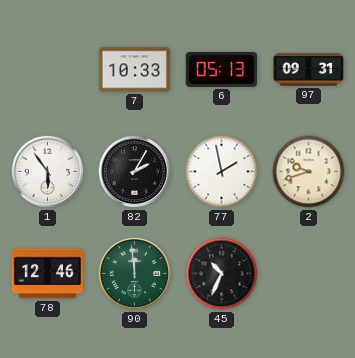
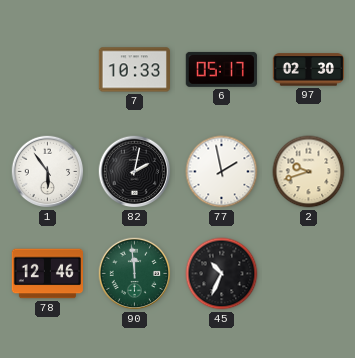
6: 05:13 -> 05:17
97: 09:31 -> 02:30
82: 2:05 -> 2:02
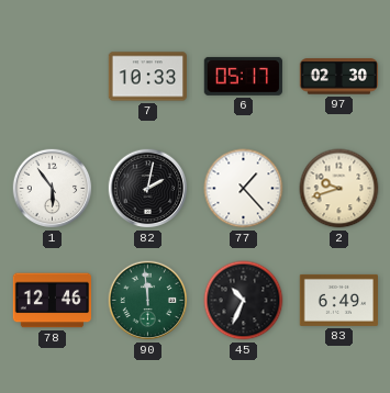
77: 1:58 -> 1:23
83: none -> 6:49
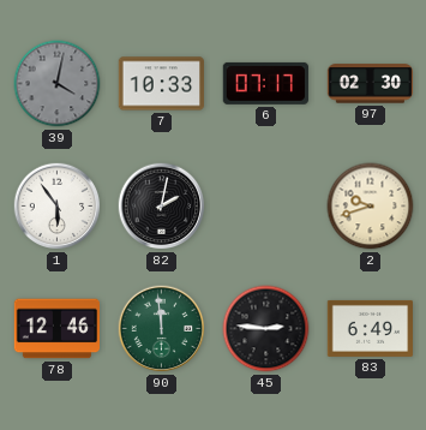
39: none -> 4:02
6: 05:17 -> 07:17
77: 1:23 -> none
45: 10:34 -> 2:46
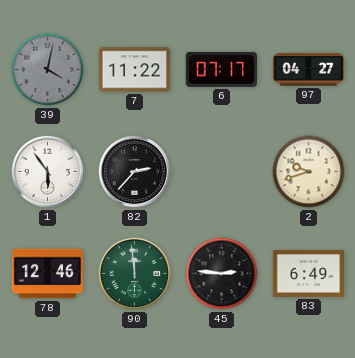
7: 10:33 -> 11:22
97: 02:30 -> 04:27
82: 2:02 -> 2:37
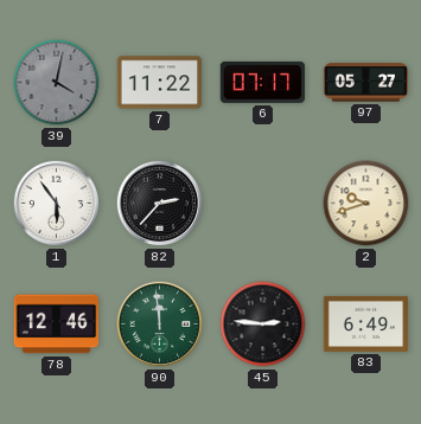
97: 04:27 -> 05:27
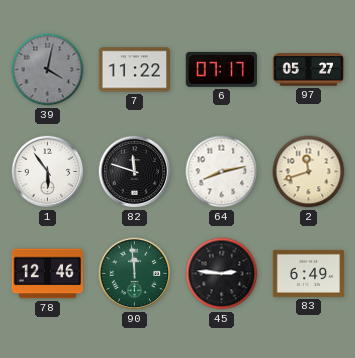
82: 2:37 -> 11:48
64: none -> 8:13
2: 9:42 -> 11:42
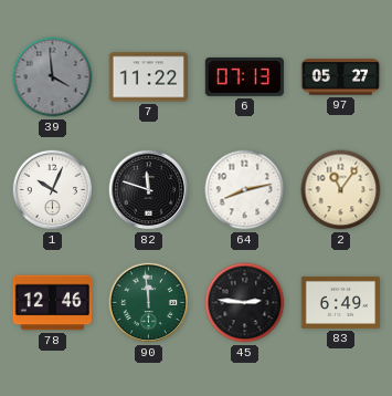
39: 4:02 -> 3:59
6: 07:17 -> 07:13
1: 5:54 -> 10:04
2: 11:42 -> 11:06
